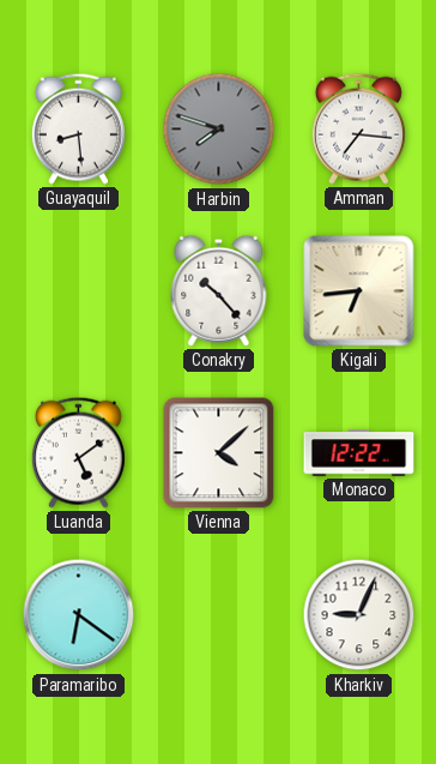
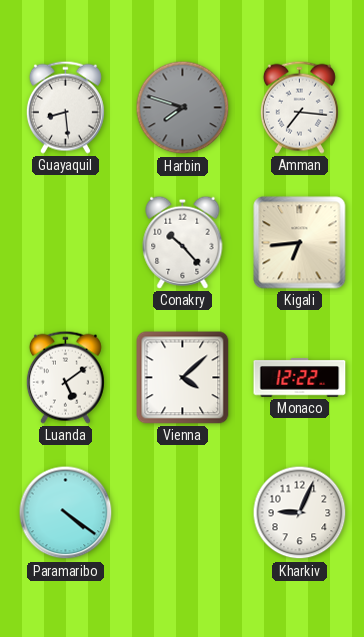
Paramaribo: 6:21 -> 4:21
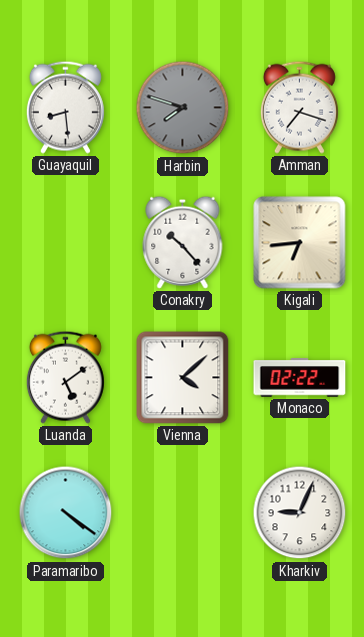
Amman: 7:16 -> 7:18
Monaco: 12:22 -> 02:22
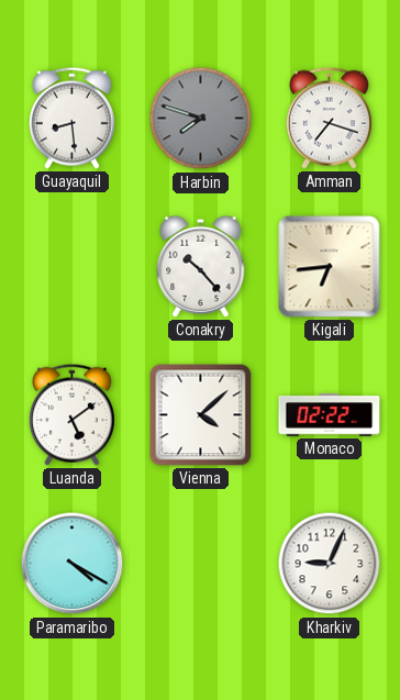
Paramaribo: 4:21 -> 4:20
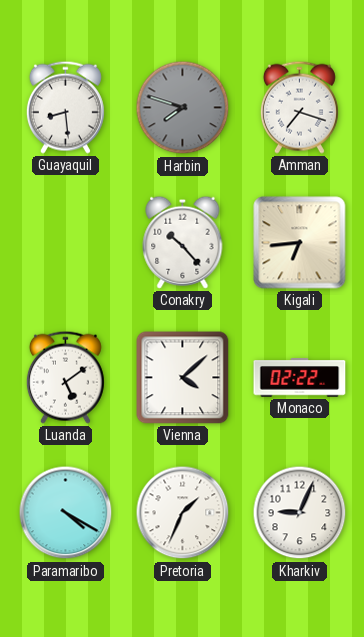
Pretoria: none -> 1:34
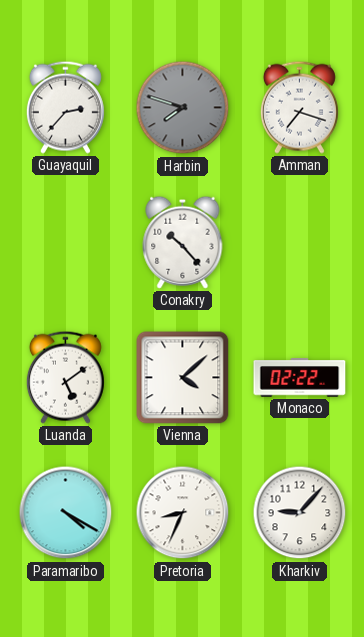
Guayaquil: 8:29 -> 2:37
Kigali: 6:44 -> none
Pretoria: 1:34 -> 8:34
Kharkiv: 9:04 -> 9:07
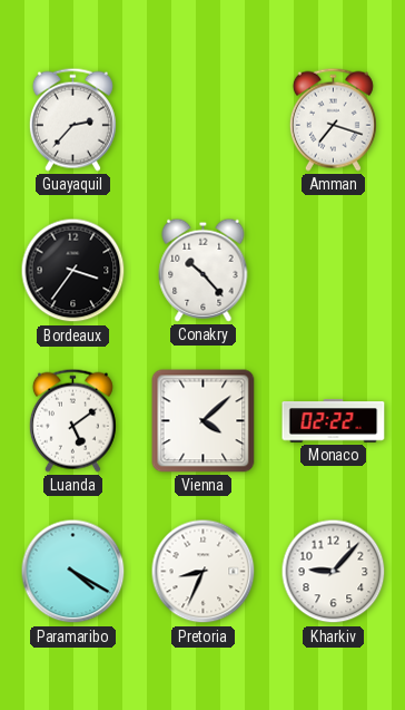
Harbin: 7:48 -> none
Bordeaux: none -> 3:36
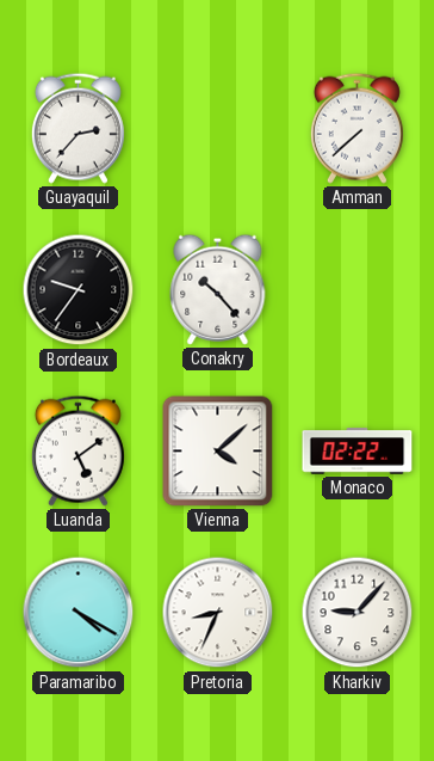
Amman: 7:18 -> 7:38
Bordeaux: 3:36 -> 9:36
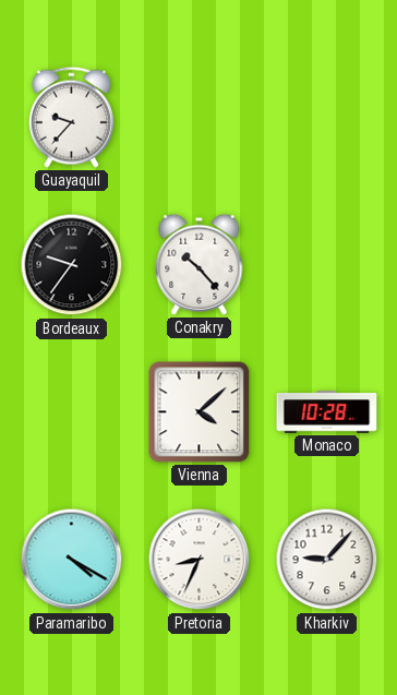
Guayaquil: 2:37 -> 9:37
Amman: 7:38 -> none
Luanda: 5:09 -> none
Monaco: 02:22 -> 10:28
